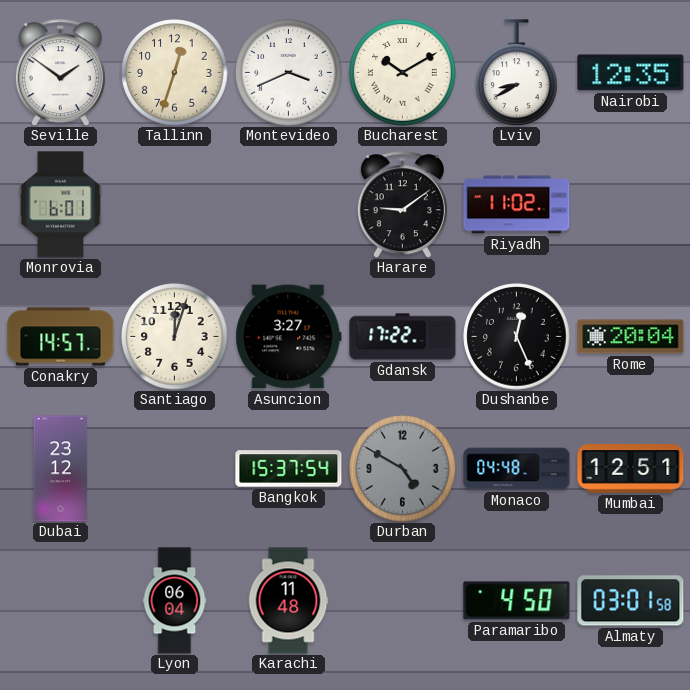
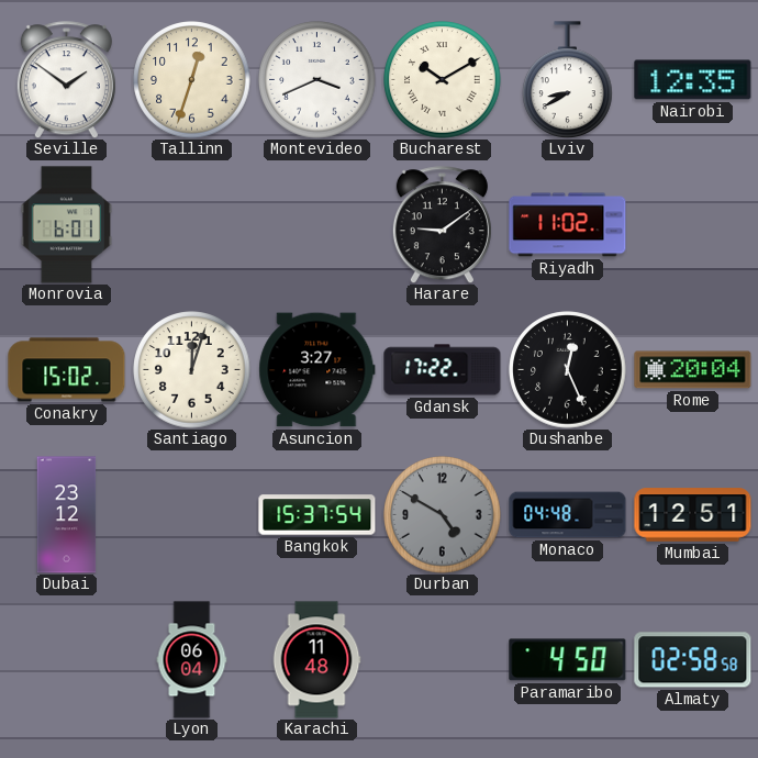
Conakry: 14:57 -> 15:02
Almaty: 03:01 -> 02:58
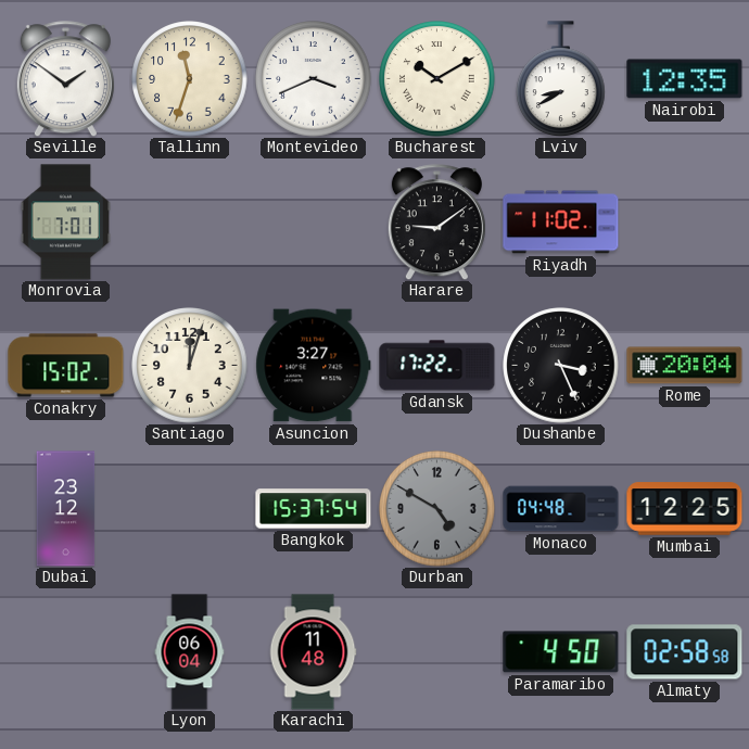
Tallinn: 12:33 -> 11:33
Monrovia: 6:01 -> 7:01
Dushanbe: 12:26 -> 3:26
Mumbai: 12:51 -> 12:25
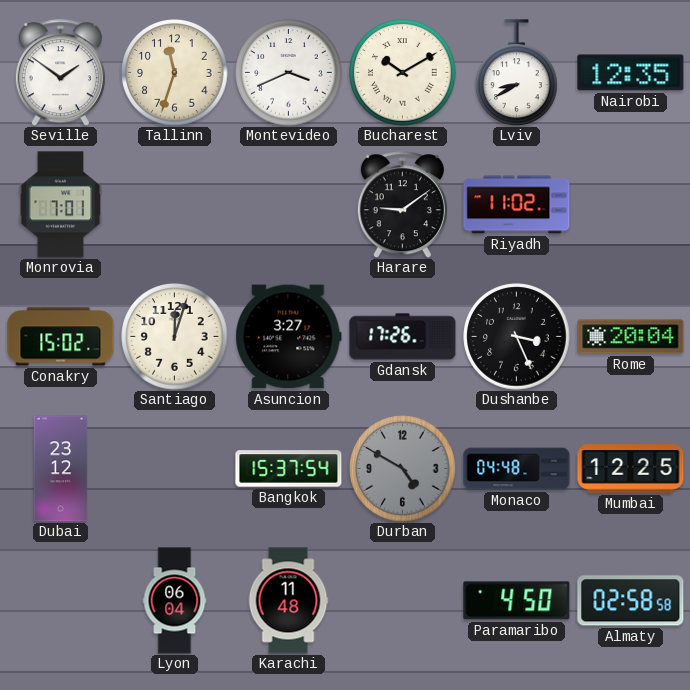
Gdansk: 17:22 -> 17:26
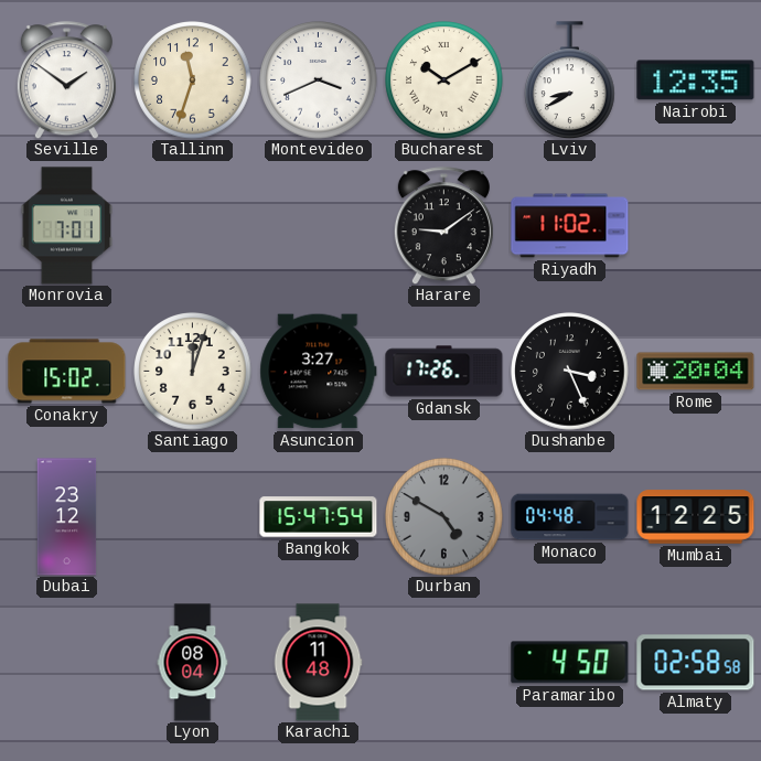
Bangkok: 15:37 -> 15:47
Lyon: 06:04 -> 08:04
